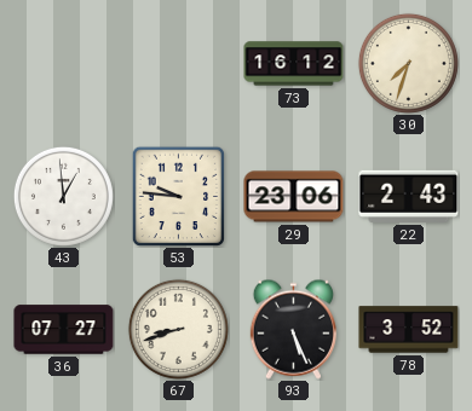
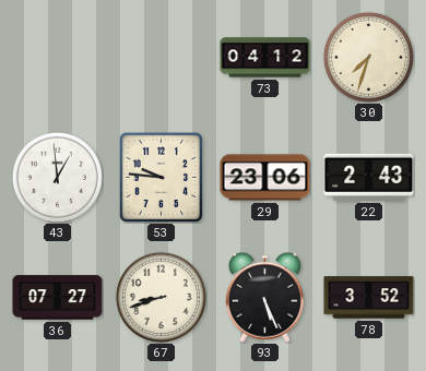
73: 16:12 -> 04:12
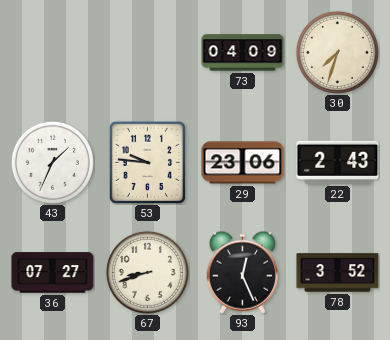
73: 04:12 -> 04:09
43: 12:59 -> 1:34
93: 5:26 -> 12:26
